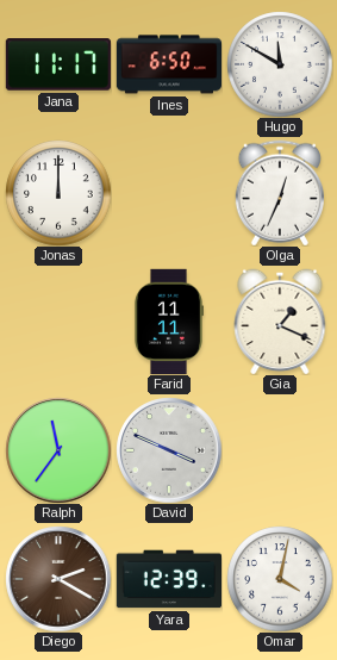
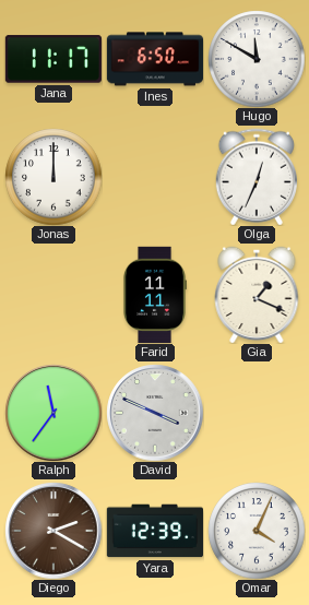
Omar: 4:02 -> 4:04
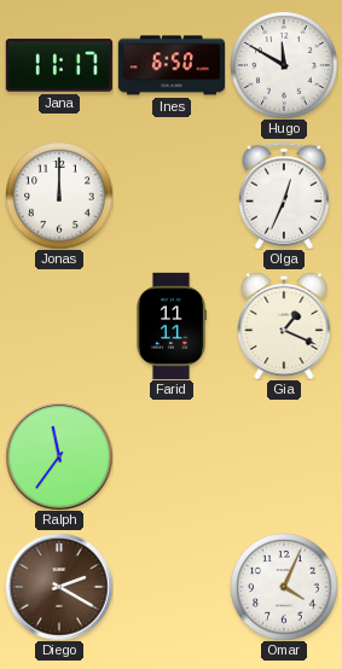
David: 3:49 -> none
Yara: 12:39 -> none
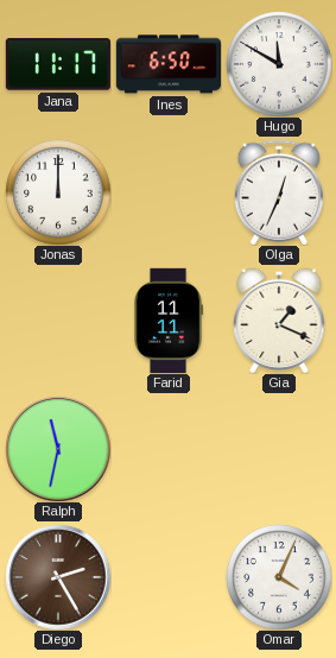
Ralph: 11:36 -> 11:32
Diego: 2:20 -> 2:25
